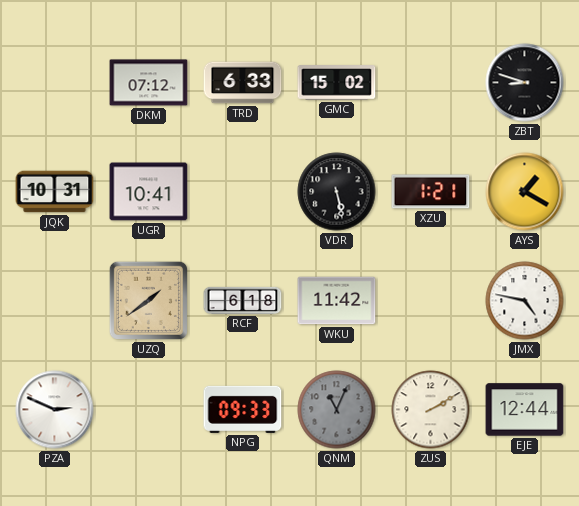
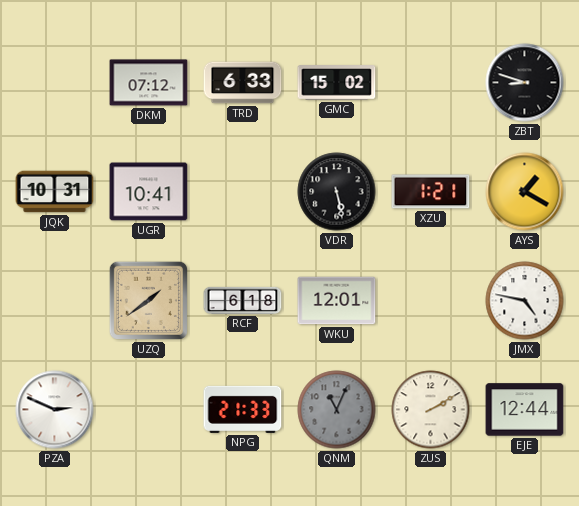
WKU: 11:42 -> 12:01
NPG: 09:33 -> 21:33
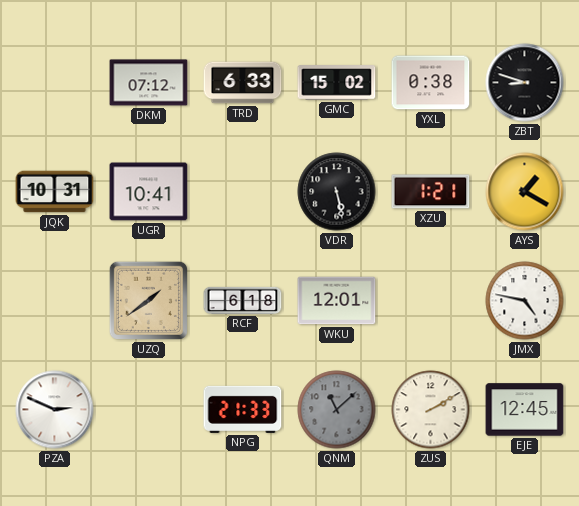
YXL: none -> 0:38
QNM: 11:04 -> 11:08
EJE: 12:44 -> 12:45
